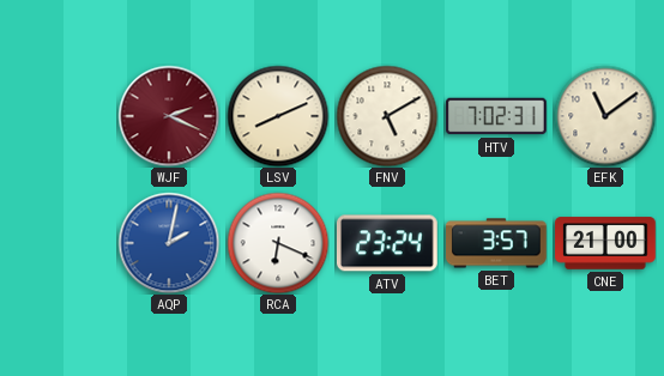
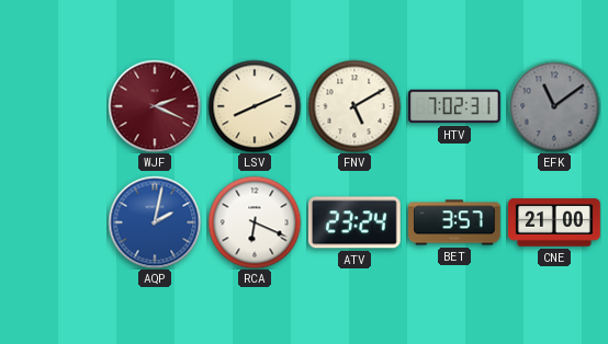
EFK dial: cream -> grey
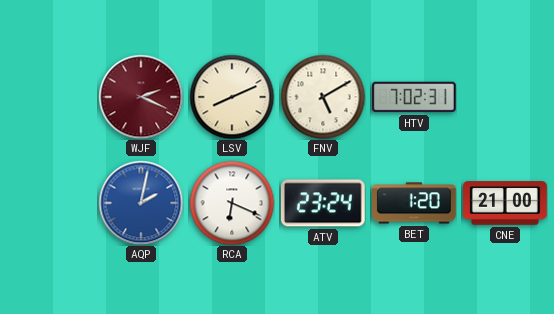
EFK: 11:09 -> none
BET: 3:57 -> 1:20
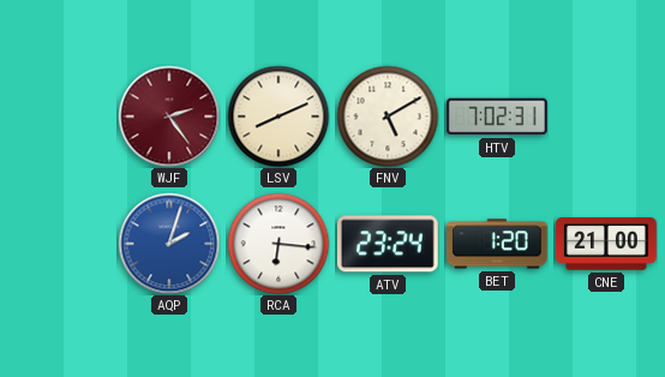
WJF: 2:19 -> 2:24
AQP: 2:02 -> 2:03
RCA: 6:19 -> 6:16
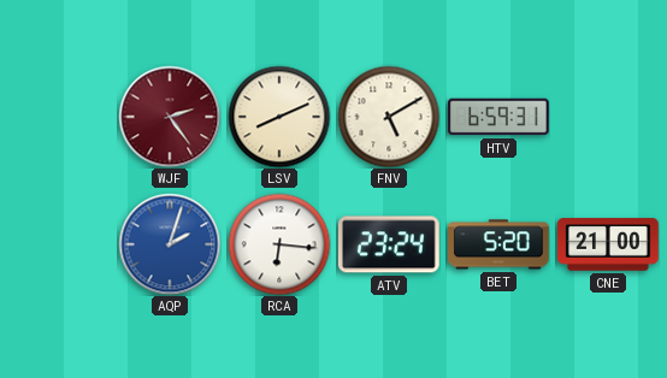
HTV: 7:02 -> 6:59
BET: 1:20 -> 5:20
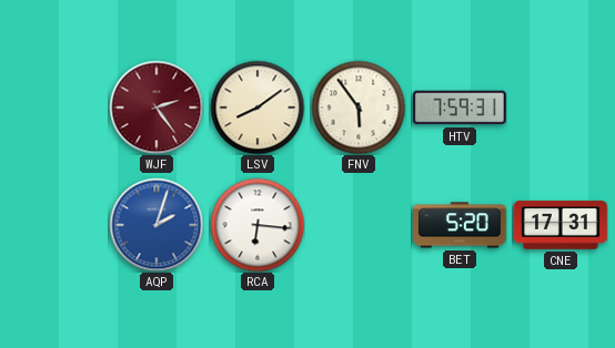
LSV: 8:11 -> 8:09
FNV: 5:10 -> 5:54
HTV: 6:59 -> 7:59
ATV: 23:24 -> none
CNE: 21:00 -> 17:31
